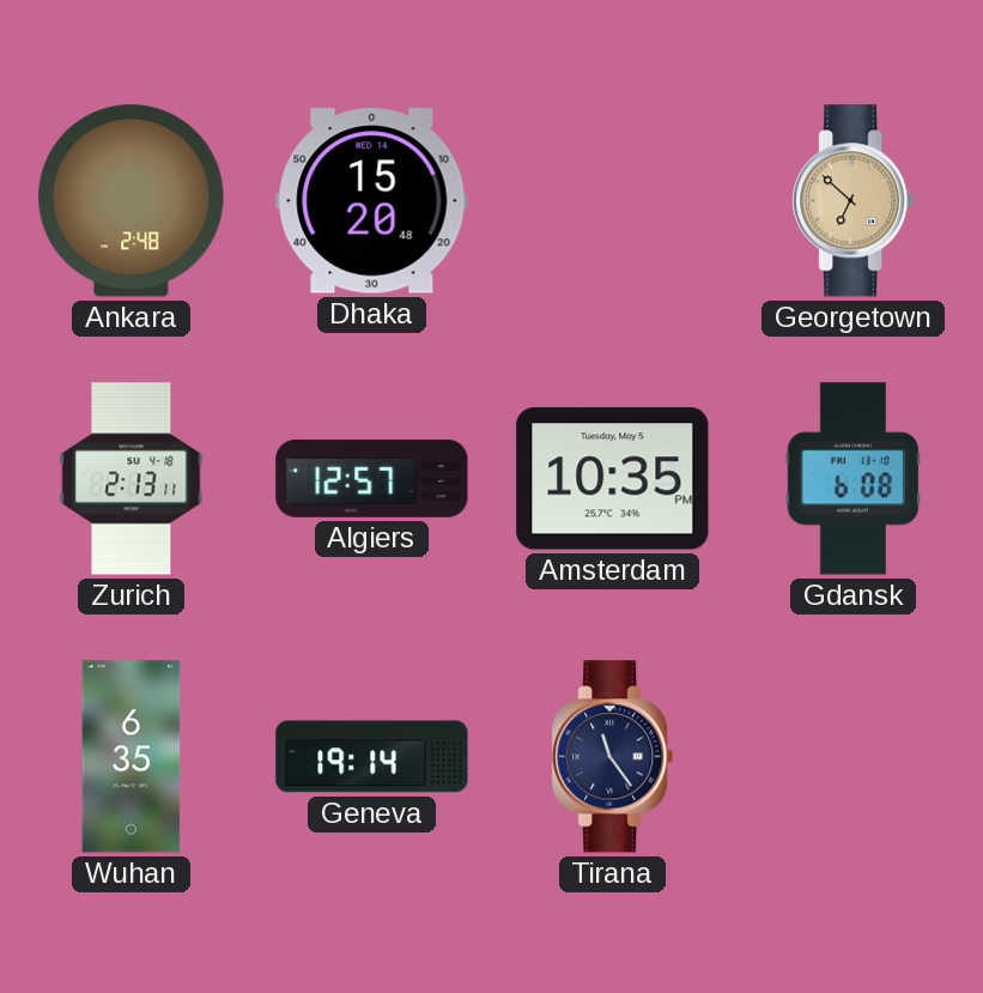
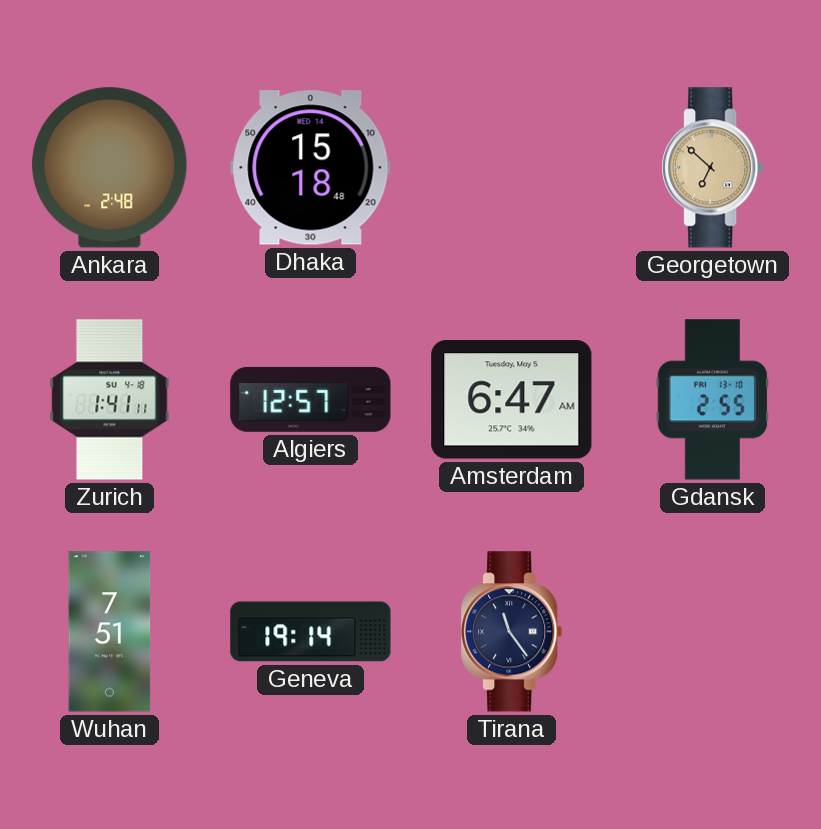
Dhaka: 15:20 -> 15:18
Zurich: 2:13 -> 1:41
Amsterdam: 10:35 -> 6:47
Gdansk: 6:08 -> 2:55
Wuhan: 6:35 -> 7:51
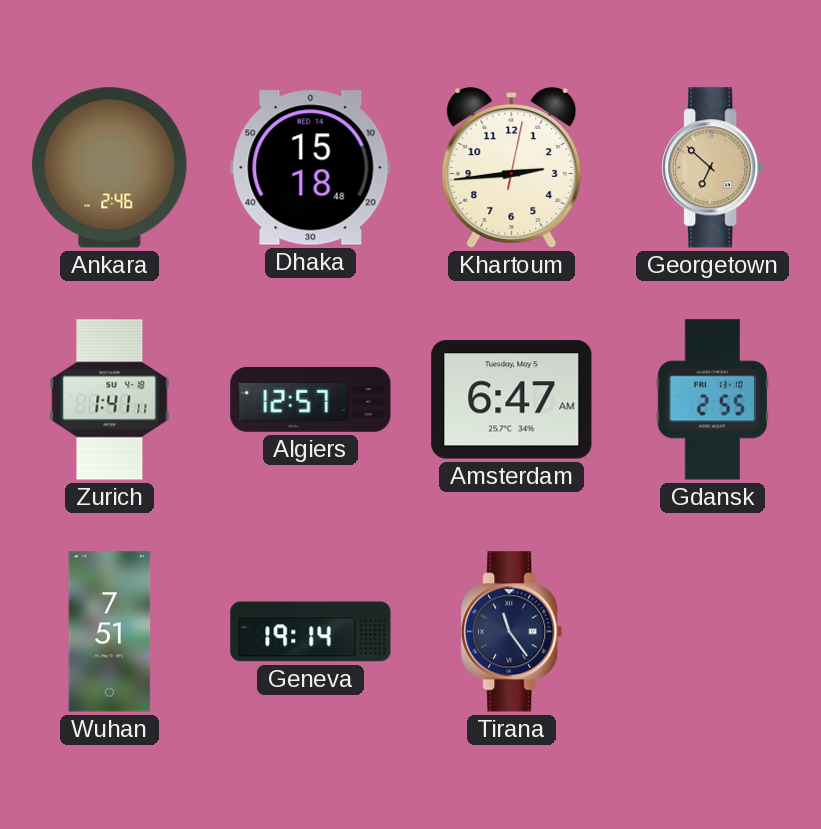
Ankara: 2:48 -> 2:46
Khartoum: none -> 2:44
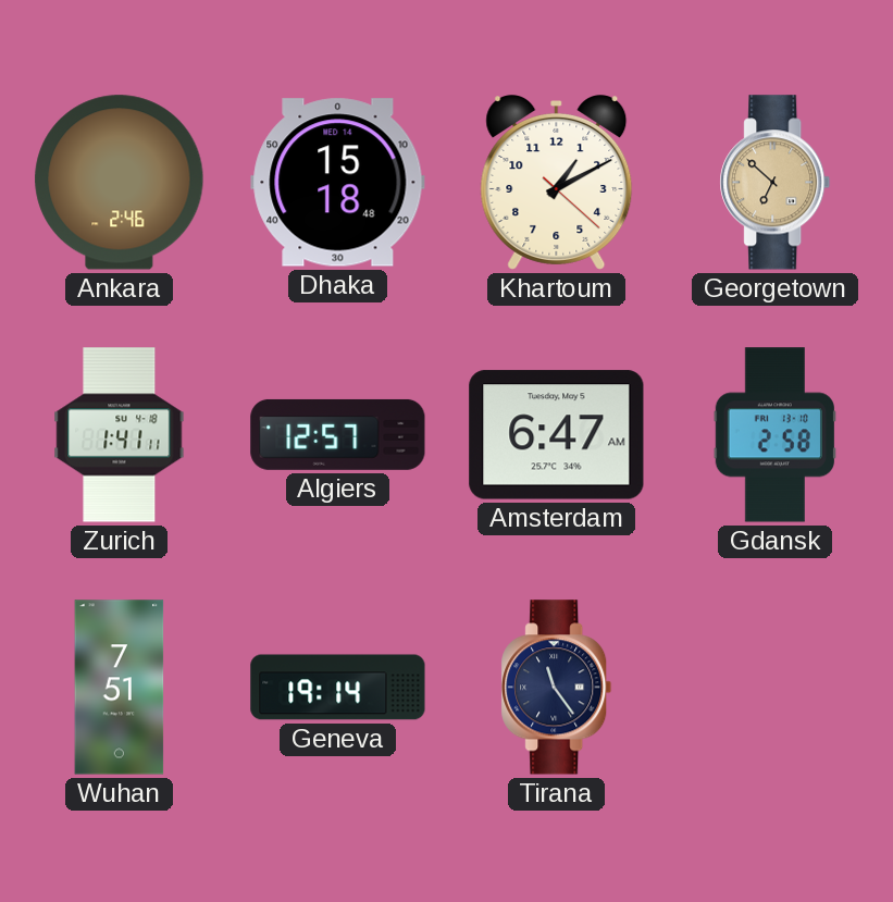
Khartoum: 2:44 -> 1:10
Gdansk: 2:55 -> 2:58
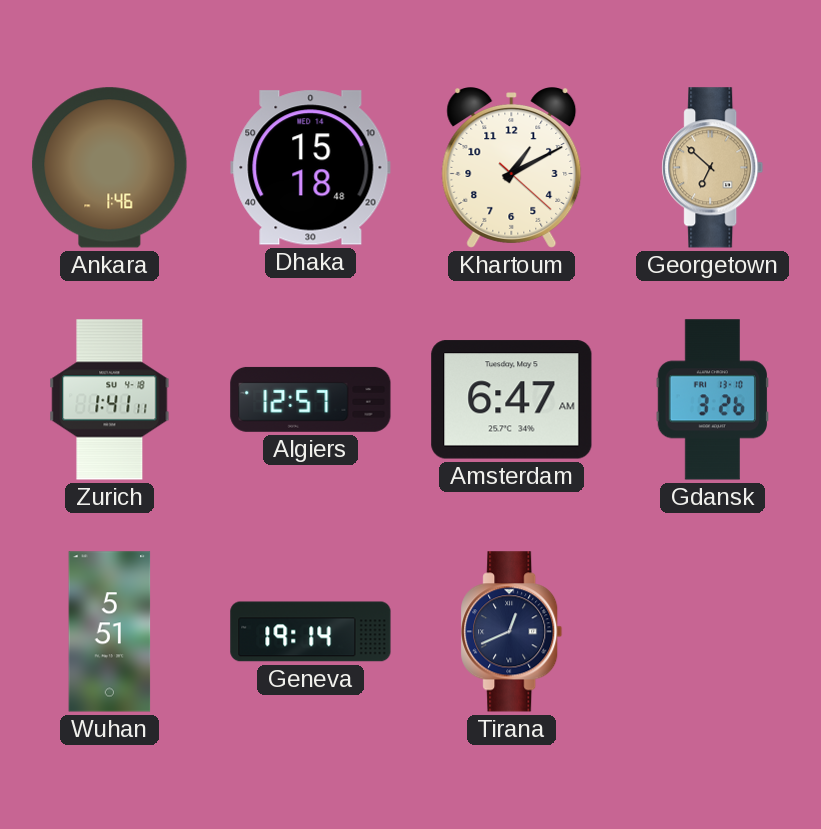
Ankara: 2:46 -> 1:46
Gdansk: 2:58 -> 3:26
Wuhan: 7:51 -> 5:51
Tirana: 11:24 -> 12:41
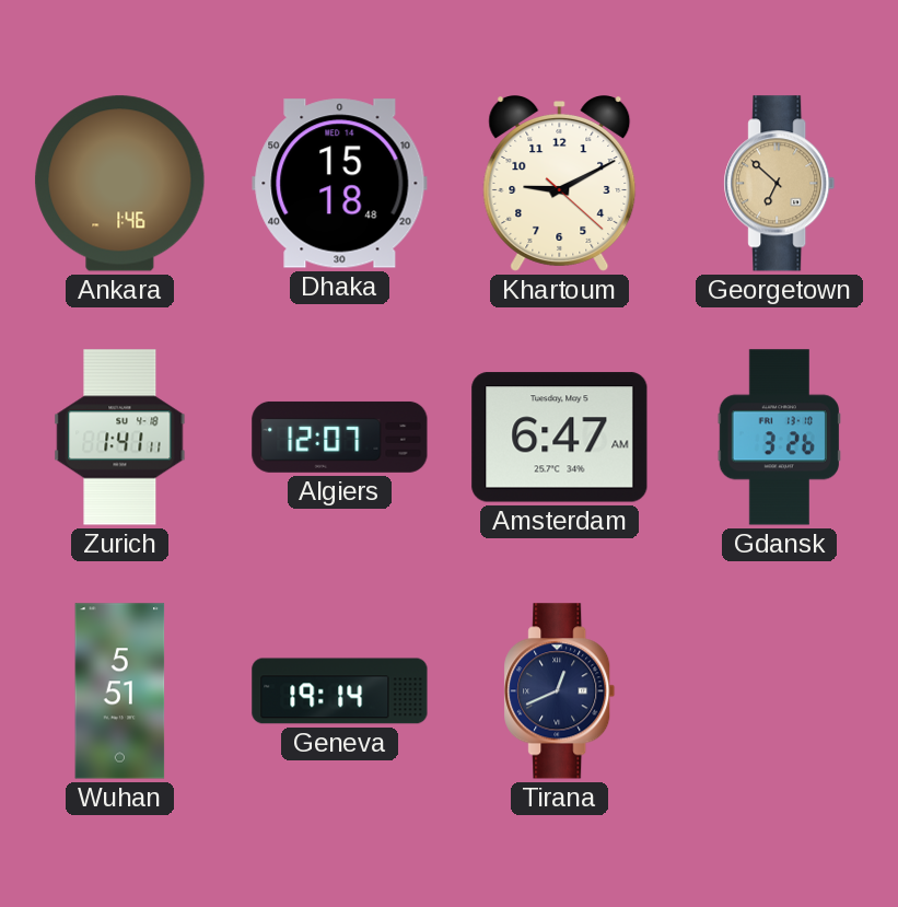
Khartoum: 1:10 -> 9:10
Algiers: 12:57 -> 12:07
